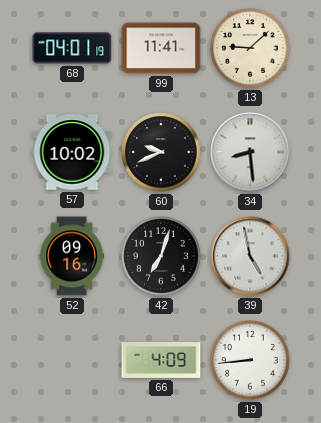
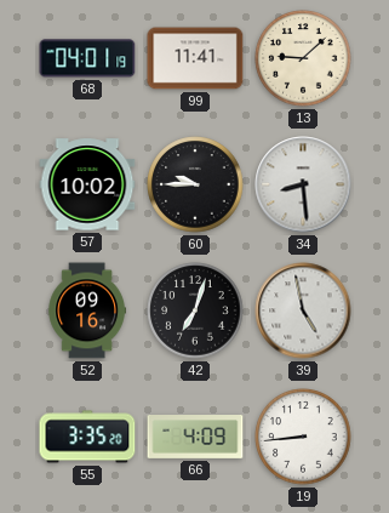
60: 9:41 -> 9:45
55: none -> 3:35
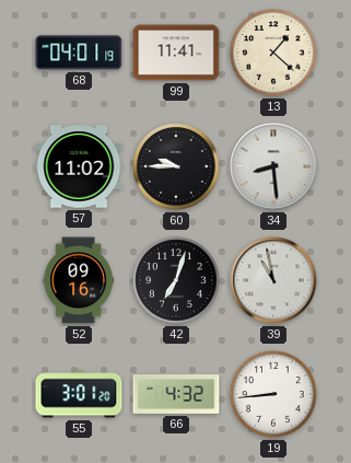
13: 9:08 -> 1:22
57: 10:02 -> 11:02
39: 4:58 -> 10:58
55: 3:35 -> 3:01
66: 4:09 -> 4:32
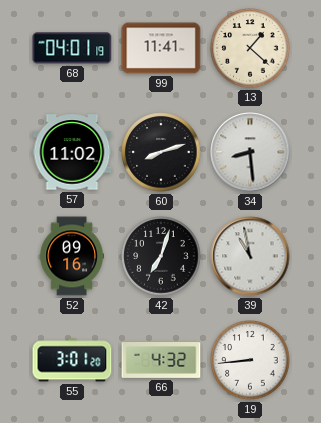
60: 9:45 -> 8:12
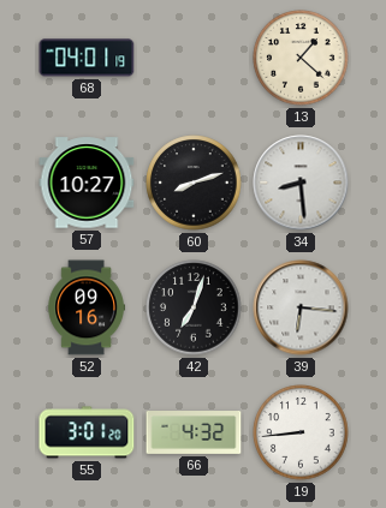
99: 11:41 -> none
57: 11:02 -> 10:27
39: 10:58 -> 6:16
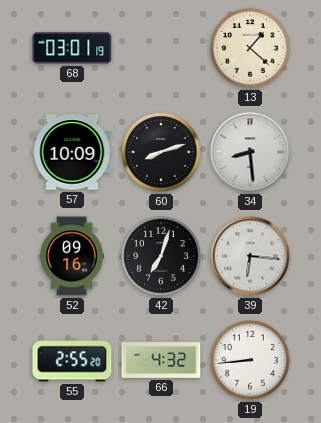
68: 04:01 -> 03:01
57: 10:27 -> 10:09
55: 3:01 -> 2:55
